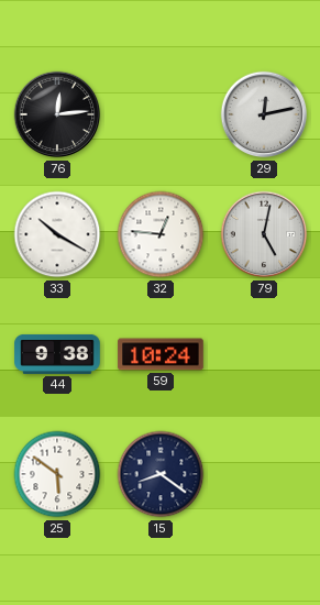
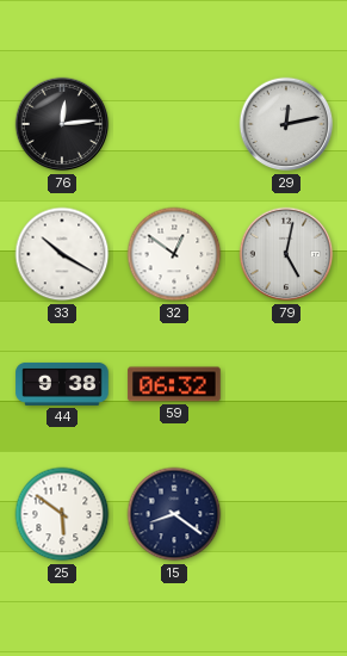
32: 12:46 -> 12:51
59: 10:24 -> 06:32
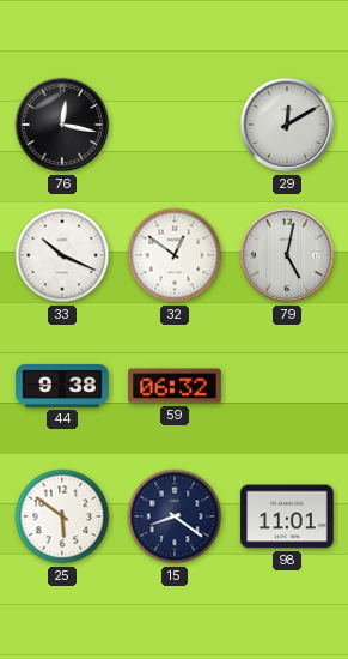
76: 12:14 -> 12:17
29: 12:13 -> 12:10
33: 10:20 -> 10:19
98: none -> 11:01
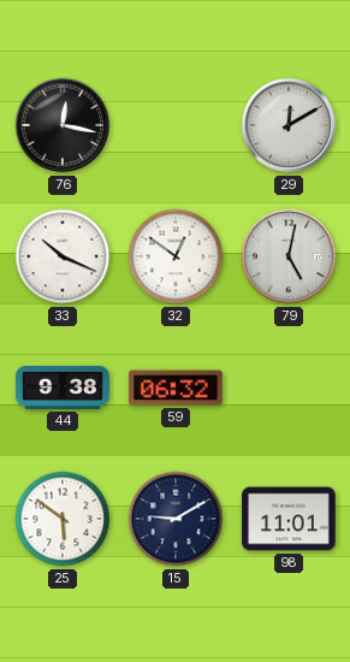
15: 8:21 -> 9:10
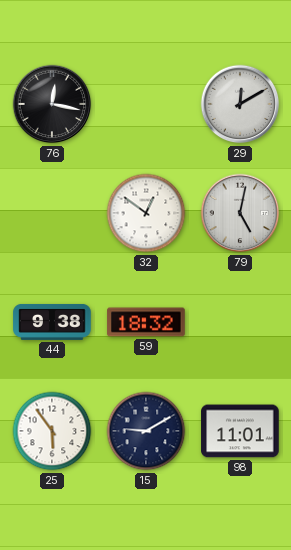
33: 10:19 -> none
59: 06:32 -> 18:32
25: 5:51 -> 5:54
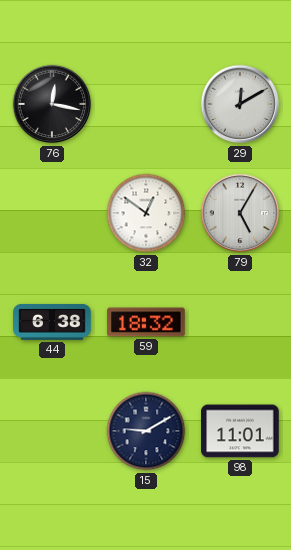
79: 5:02 -> 5:05
44: 9:38 -> 6:38
25: 5:54 -> none
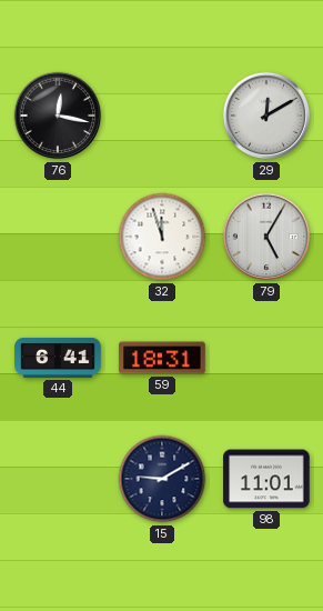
32: 12:51 -> 11:57
44: 6:38 -> 6:41
59: 18:32 -> 18:31
